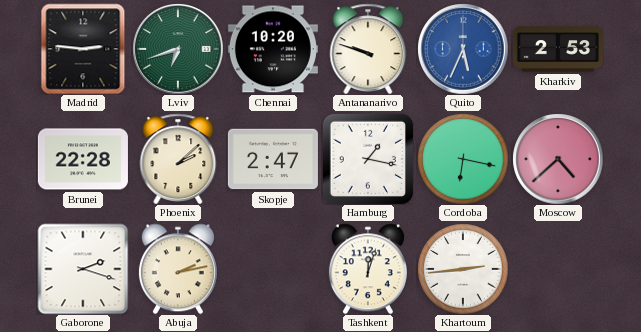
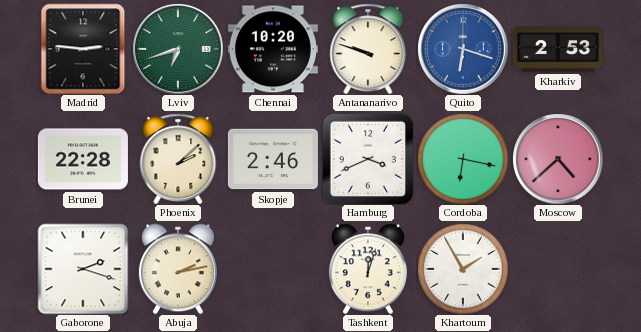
Quito: 5:34 -> 6:18
Skopje: 2:47 -> 2:46
Hamburg: 1:17 -> 3:41
Khartoum: 2:44 -> 1:55
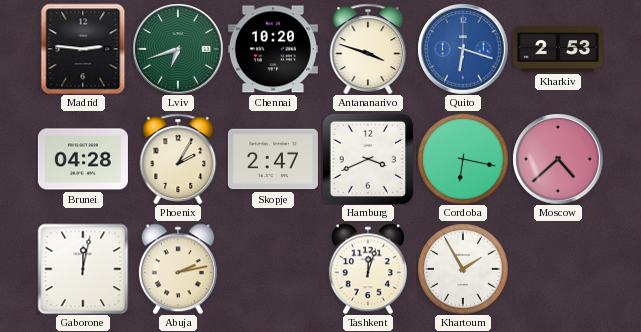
Antananarivo: 9:48 -> 3:48
Brunei: 22:28 -> 04:28
Phoenix: 2:08 -> 2:05
Skopje: 2:46 -> 2:47
Gaborone: 2:18 -> 12:02
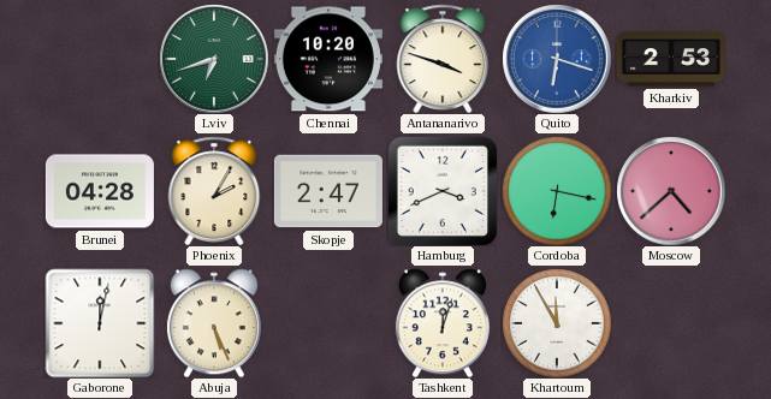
Madrid: 2:46 -> none
Abuja: 2:13 -> 5:26
Khartoum: 1:55 -> 11:55
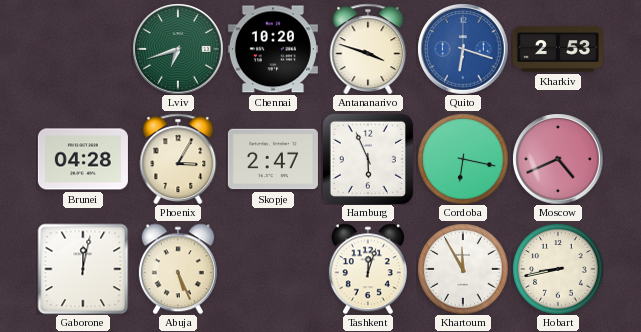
Phoenix: 2:05 -> 3:05
Hamburg: 3:41 -> 5:56
Moscow: 4:38 -> 4:41
Hobart: none -> 8:43
